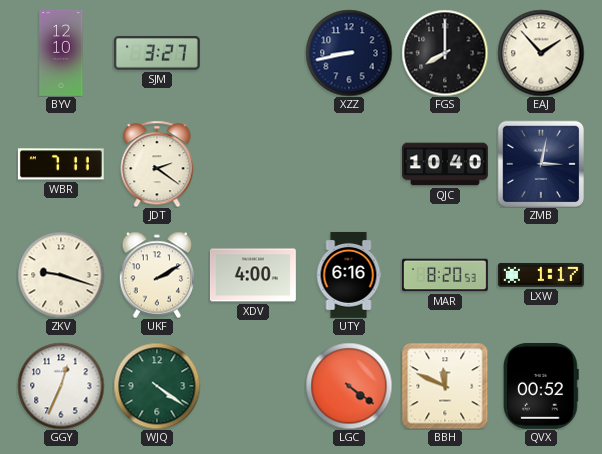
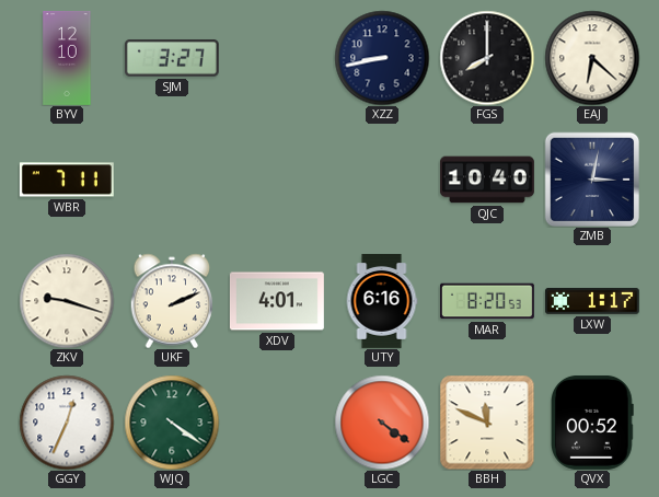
EAJ: 1:53 -> 6:22
JDT: 2:21 -> none
UKF: 2:10 -> 2:11
XDV: 4:00 -> 4:01
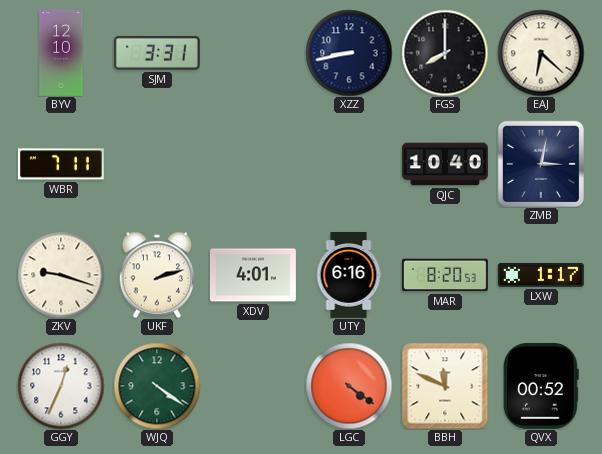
SJM: 3:27 -> 3:31
UKF: 2:11 -> 2:12
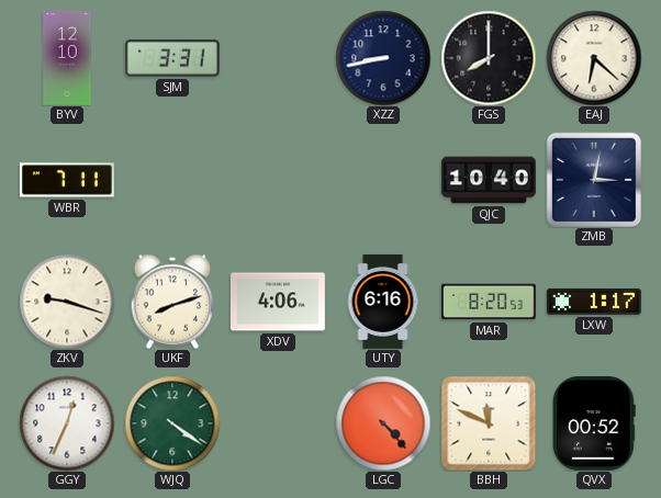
UKF: 2:12 -> 8:12
XDV: 4:01 -> 4:06
LGC: 4:21 -> 4:23
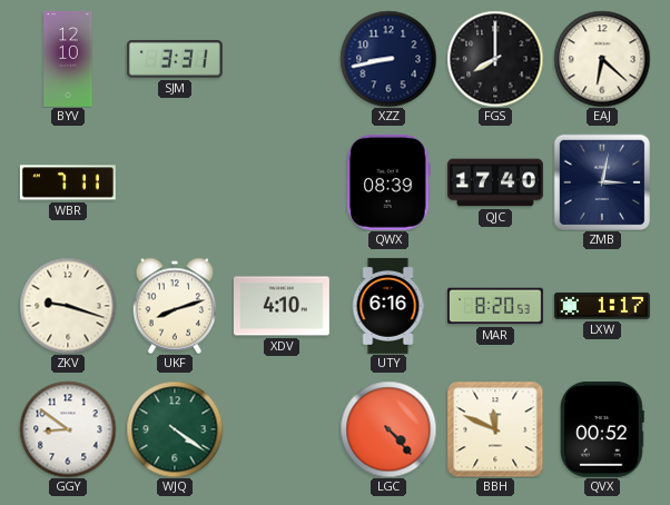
QWX: none -> 08:39
QJC: 10:40 -> 17:40
XDV: 4:06 -> 4:10
GGY: 12:34 -> 8:51
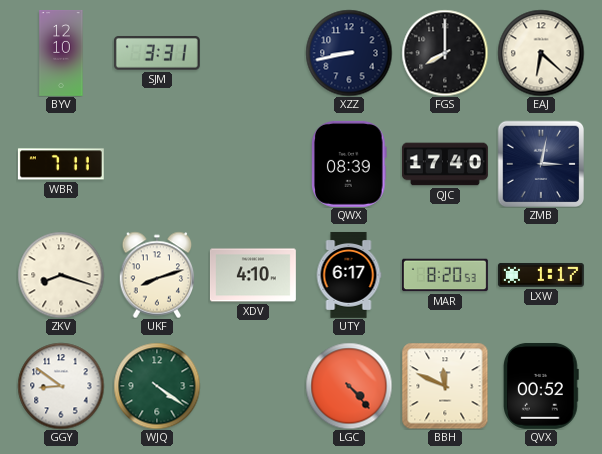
ZKV: 9:18 -> 8:18
UTY: 6:16 -> 6:17
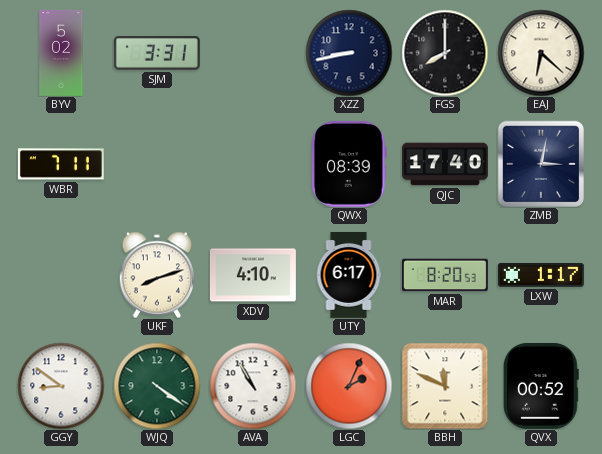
BYV: 12:10 -> 5:02
ZKV: 8:18 -> none
AVA: none -> 10:55
LGC: 4:23 -> 2:04
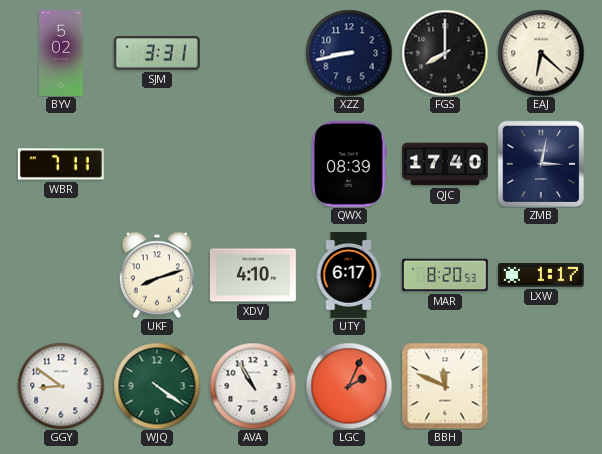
QVX: 00:52 -> none
